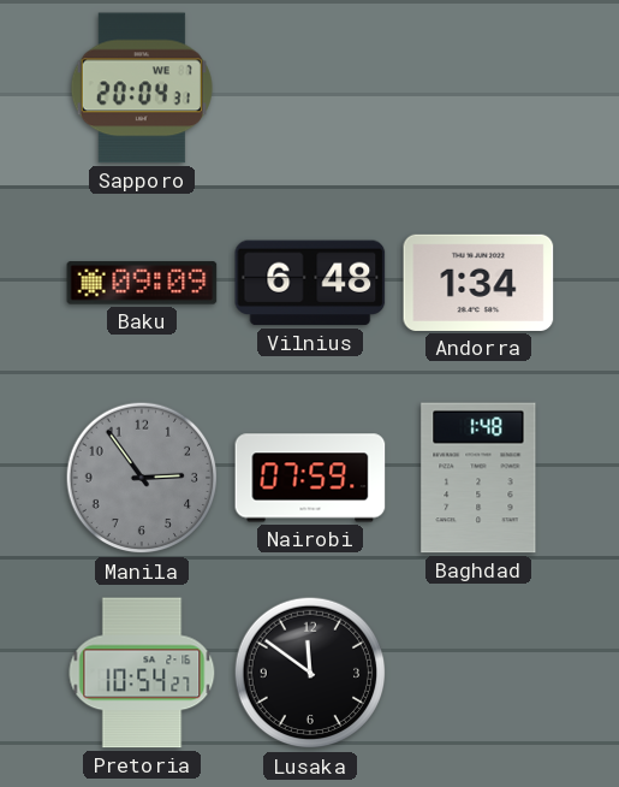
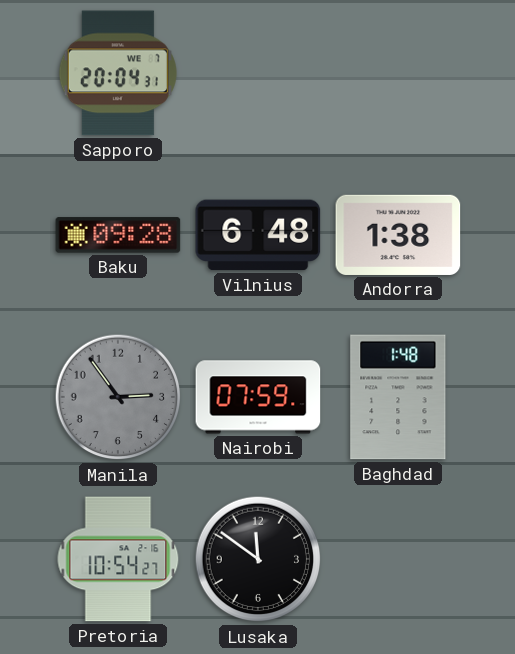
Baku: 09:09 -> 09:28
Andorra: 1:34 -> 1:38
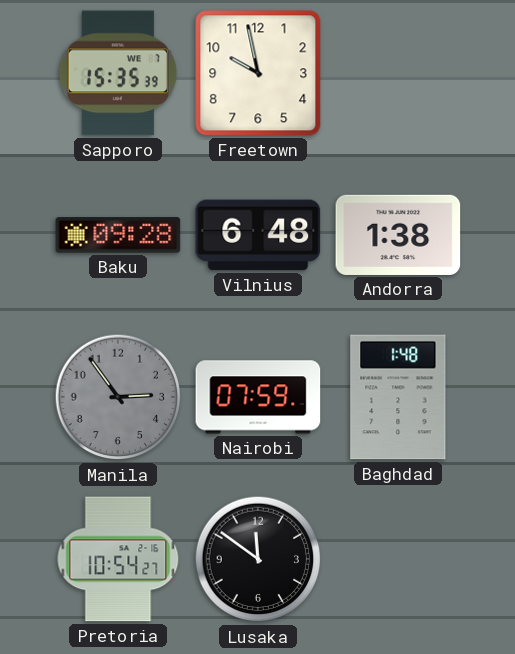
Sapporo: 20:04 -> 15:35
Freetown: none -> 9:58
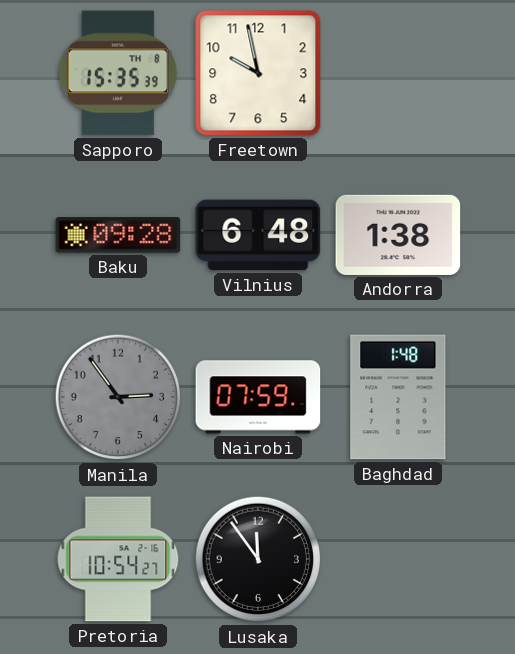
Sapporo date: WE 7 -> TH 8
Lusaka: 11:51 -> 11:54
